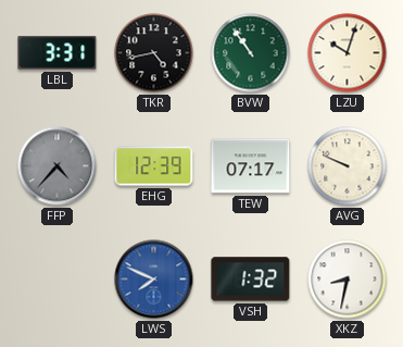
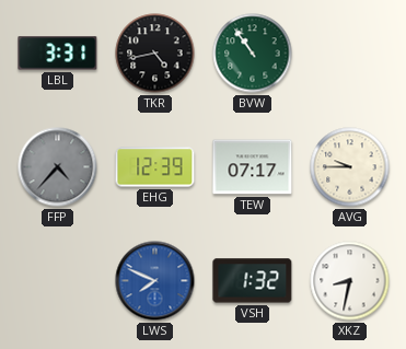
LZU: 10:03 -> none
AVG: 9:49 -> 9:45
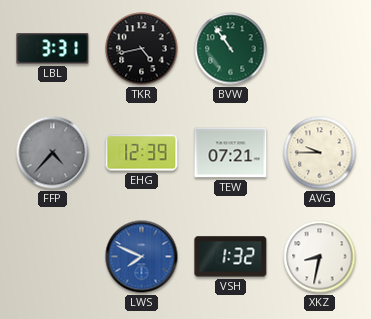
TEW: 07:17 -> 07:21
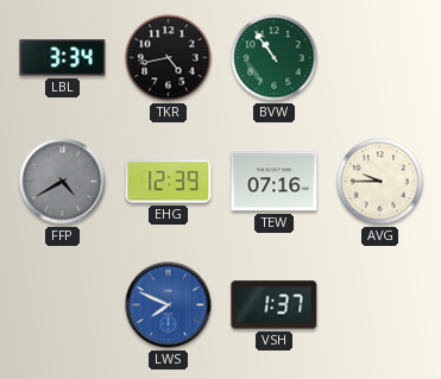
LBL: 3:31 -> 3:34
FFP: 4:37 -> 4:40
TEW: 07:21 -> 07:16
VSH: 1:32 -> 1:37
XKZ: 8:32 -> none
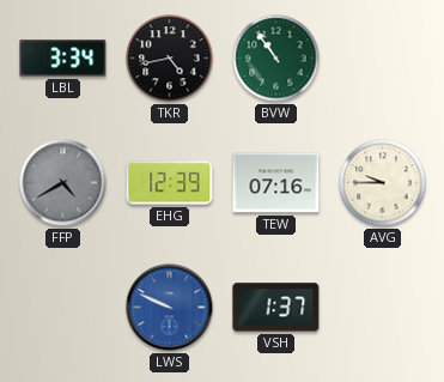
LWS: 7:49 -> 9:49
